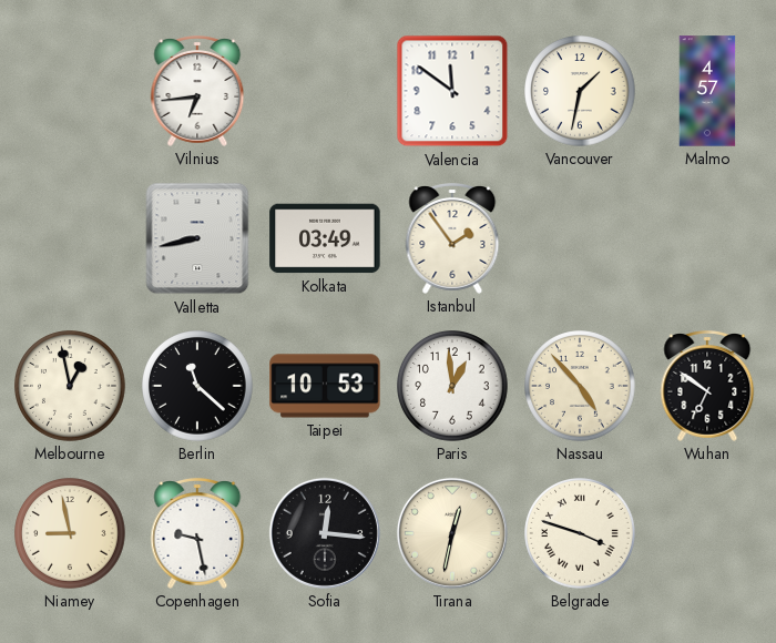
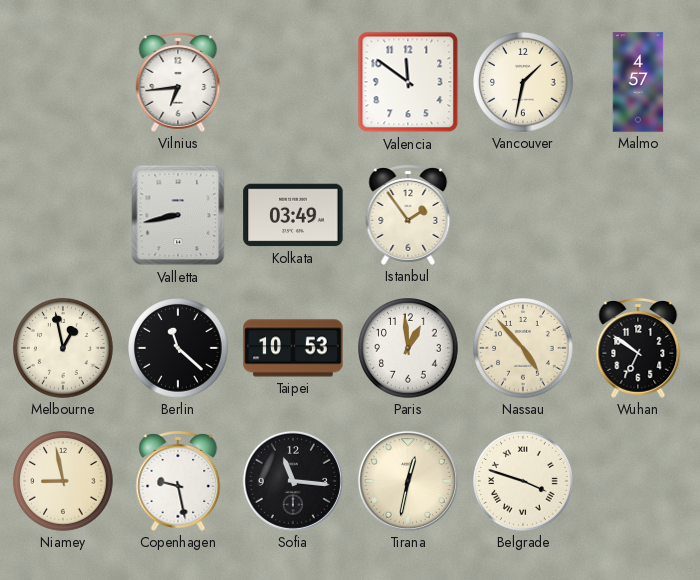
Sofia: 12:16 -> 11:16
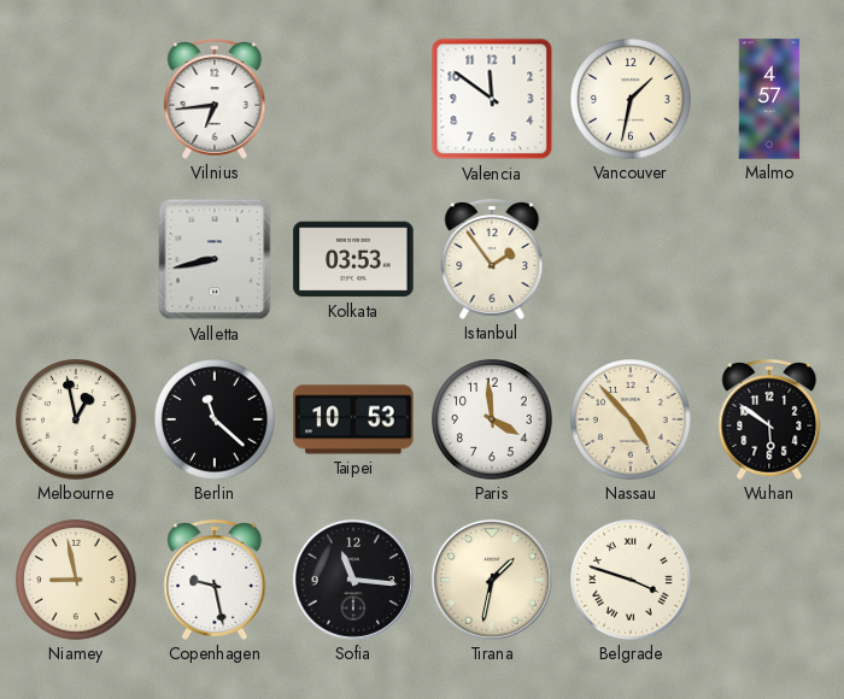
Kolkata: 03:49 -> 03:53
Paris: 12:59 -> 3:59
Wuhan: 6:51 -> 5:51
Tirana: 12:32 -> 1:32
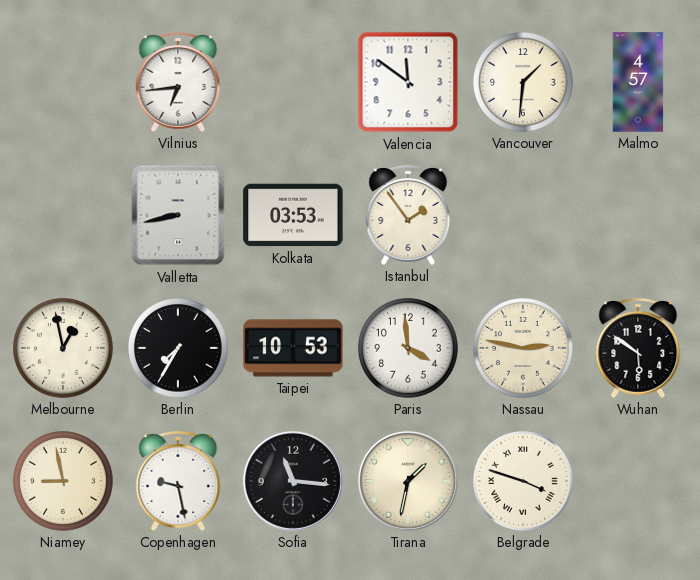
Vancouver: 1:32 -> 1:31
Berlin: 11:22 -> 7:35
Nassau: 4:53 -> 2:47
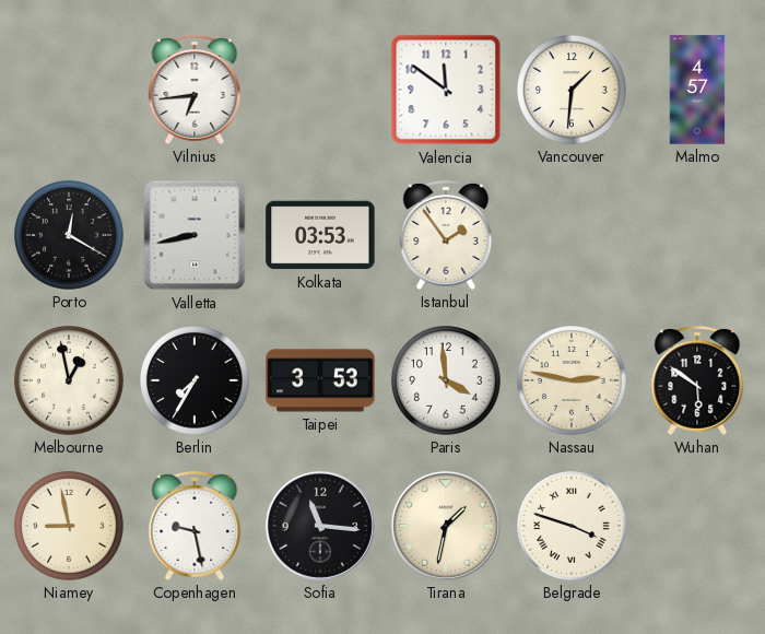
Porto: none -> 12:20
Taipei: 10:53 -> 3:53
